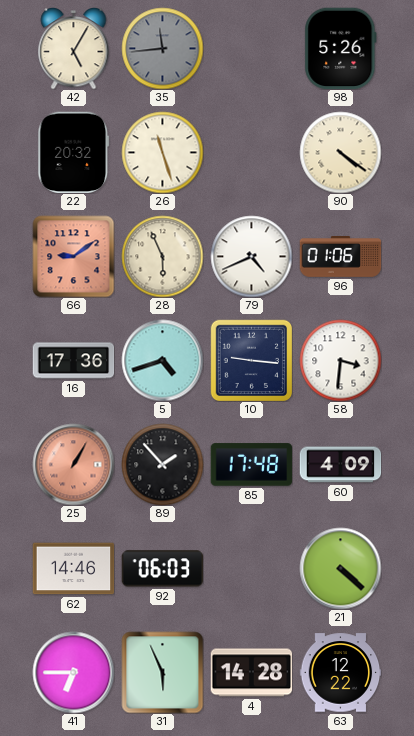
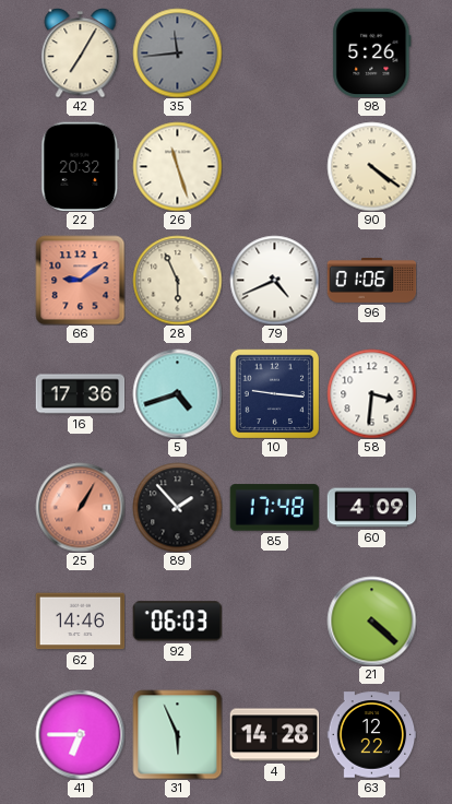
42: 5:05 -> 7:05
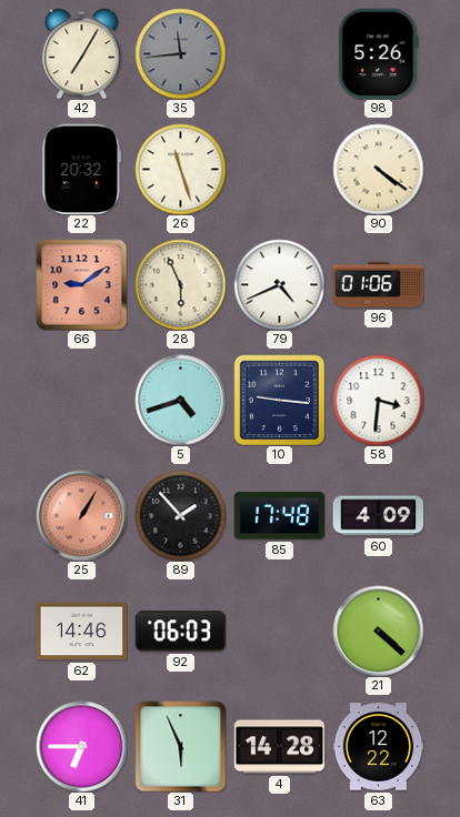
16: 17:36 -> none
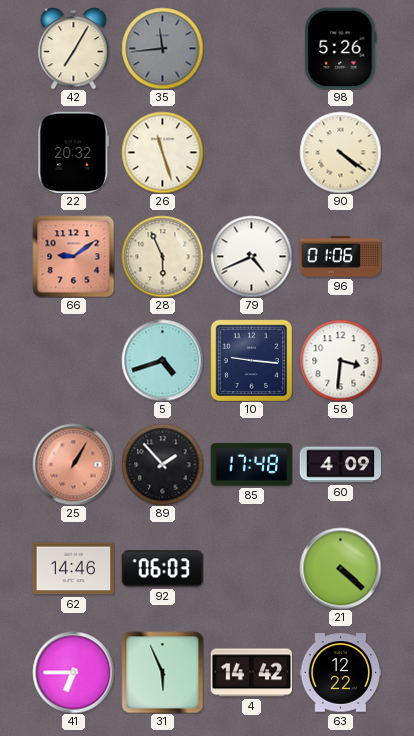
4: 14:28 -> 14:42
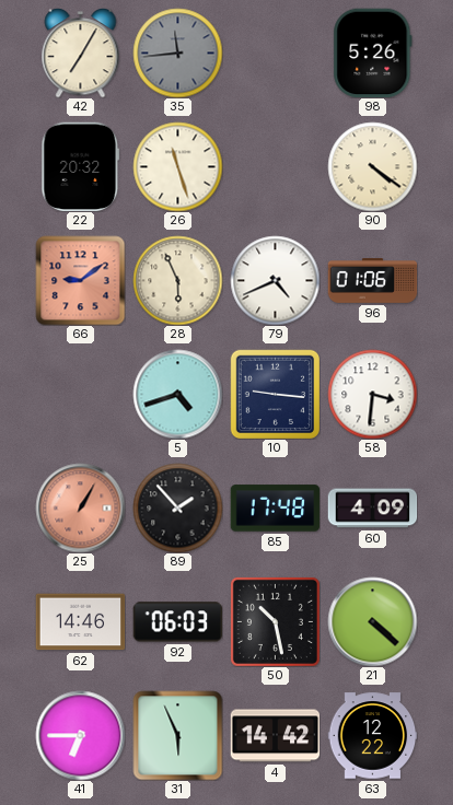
50: none -> 10:28
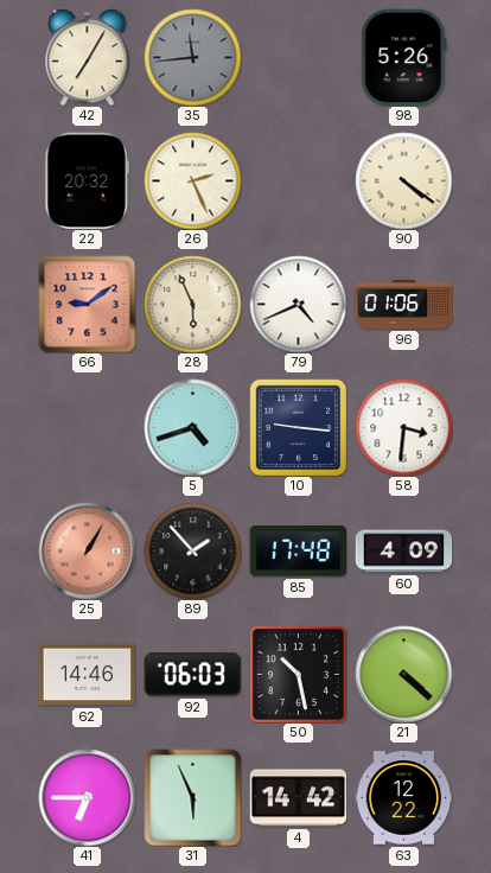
26: 11:27 -> 2:26
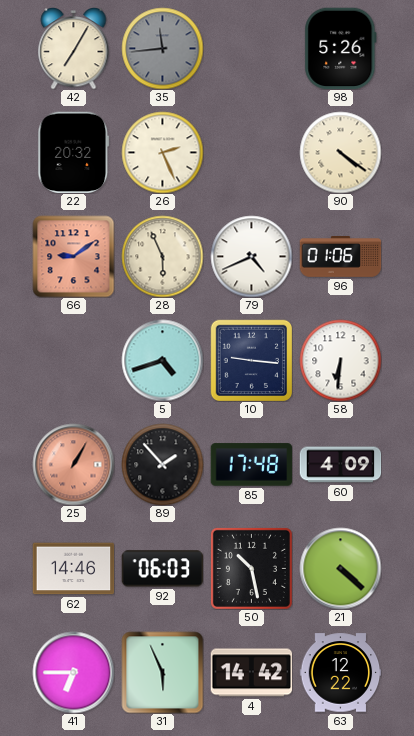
58: 3:31 -> 6:31
